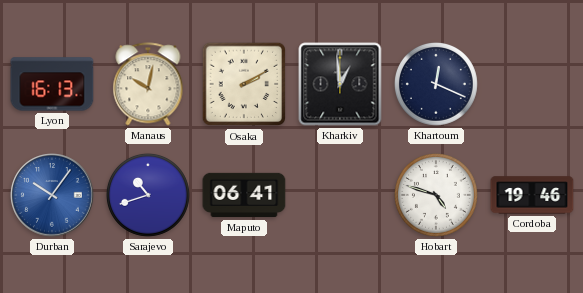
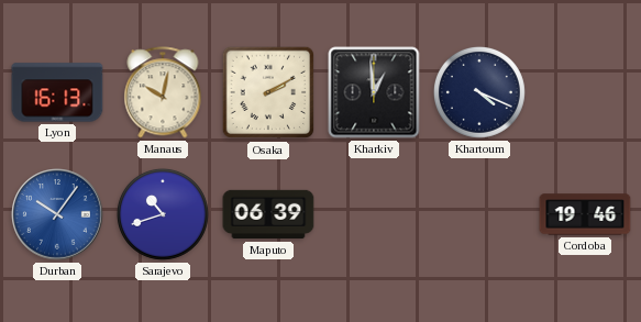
Khartoum: 12:19 -> 4:19
Maputo: 06:41 -> 06:39
Hobart: 4:48 -> none
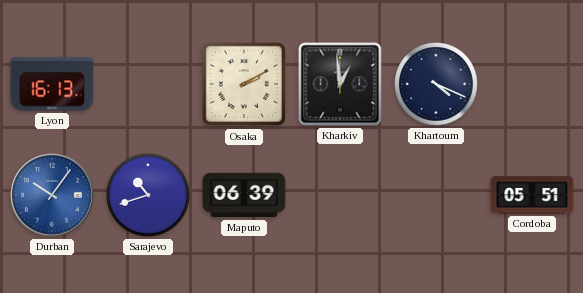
Manaus: 10:02 -> none
Cordoba: 19:46 -> 05:51
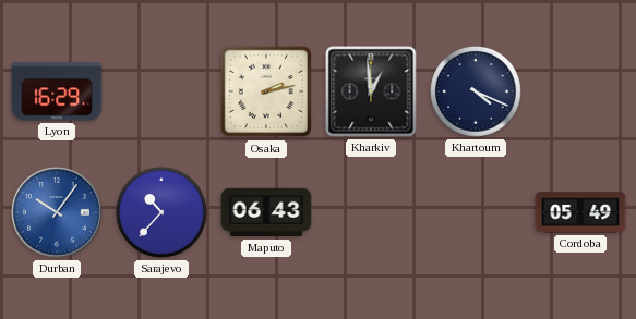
Lyon: 16:13 -> 16:29
Osaka: 2:10 -> 2:13
Sarajevo: 10:42 -> 10:37
Maputo: 06:39 -> 06:43
Cordoba: 05:51 -> 05:49
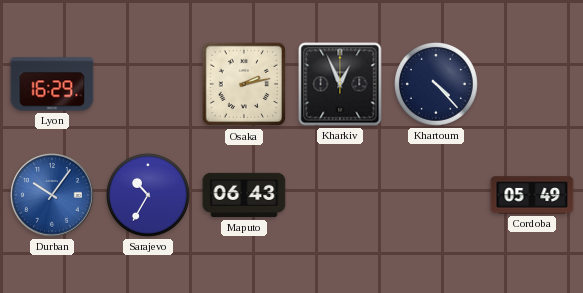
Kharkiv: 12:59 -> 12:56
Khartoum: 4:19 -> 4:23
Sarajevo: 10:37 -> 10:35
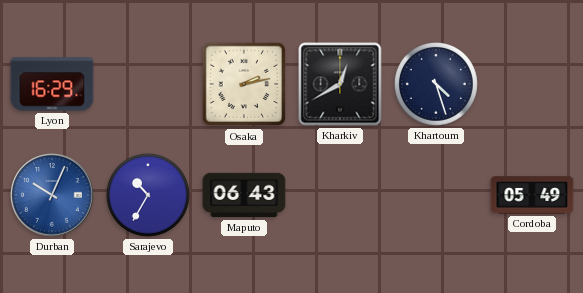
Kharkiv: 12:56 -> 12:40
Khartoum: 4:23 -> 4:27
Durban: 10:06 -> 10:04
